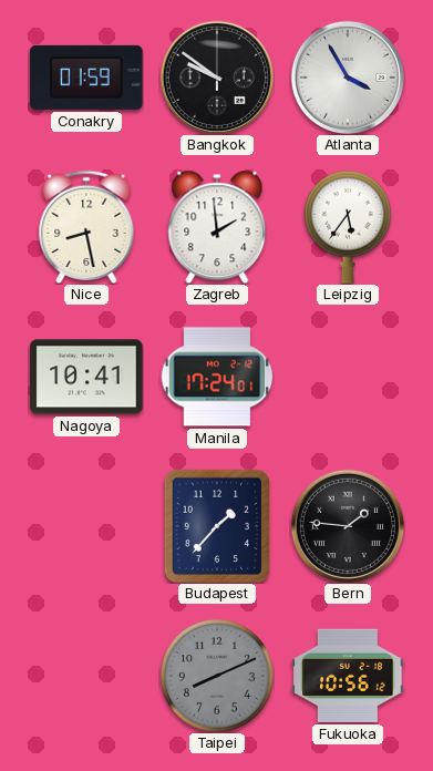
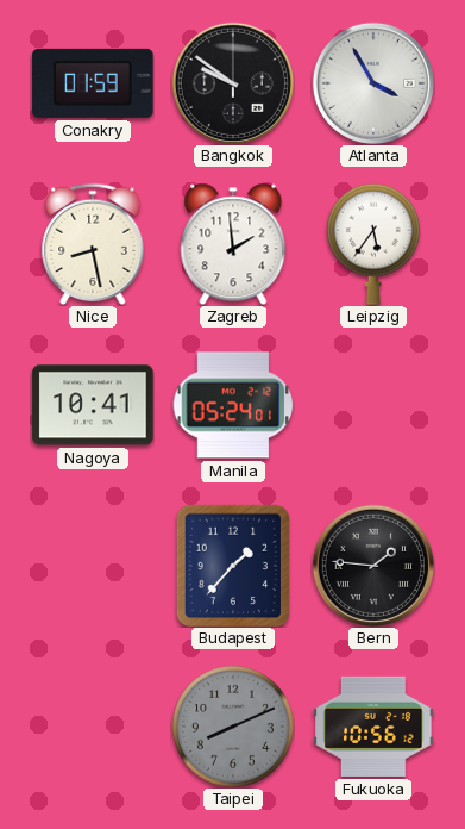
Manila: 17:24 -> 05:24
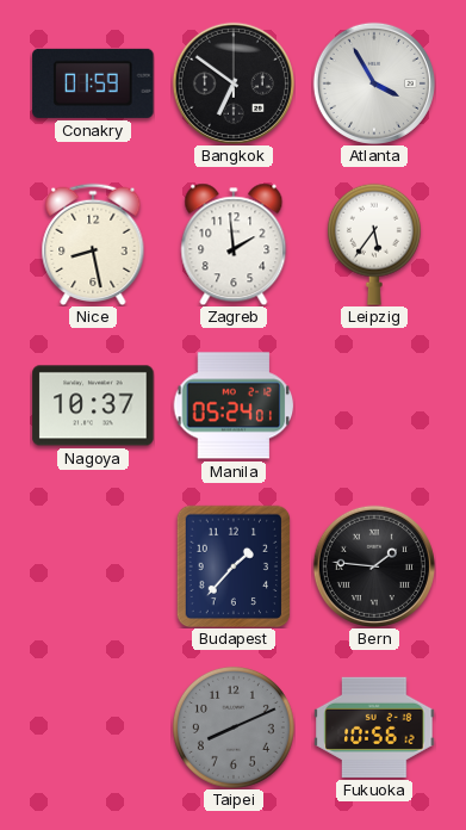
Bangkok: 9:51 -> 6:51
Nagoya: 10:41 -> 10:37
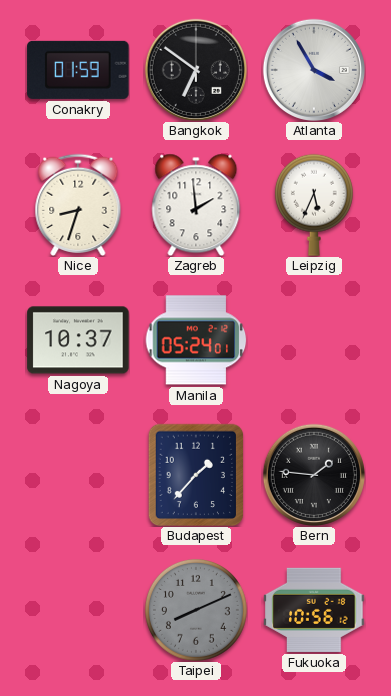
Nice: 8:28 -> 8:33
Leipzig: 5:36 -> 5:34
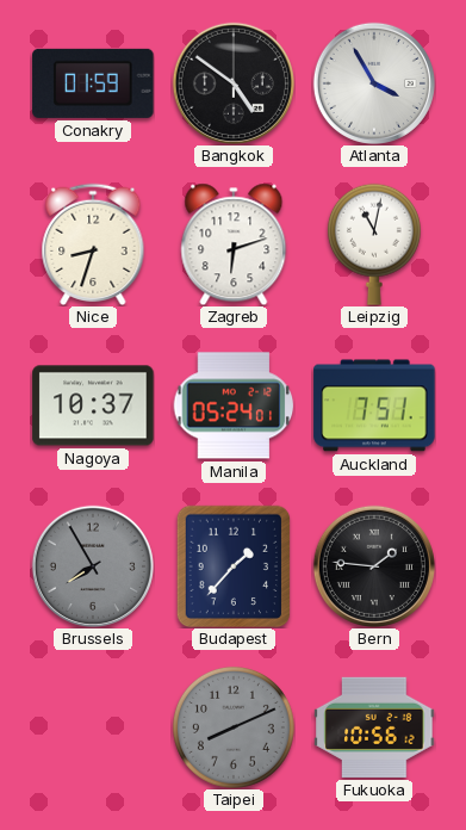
Bangkok: 6:51 -> 4:51
Zagreb: 1:59 -> 6:12
Leipzig: 5:34 -> 11:02
Auckland: none -> 7:51
Brussels: none -> 7:55
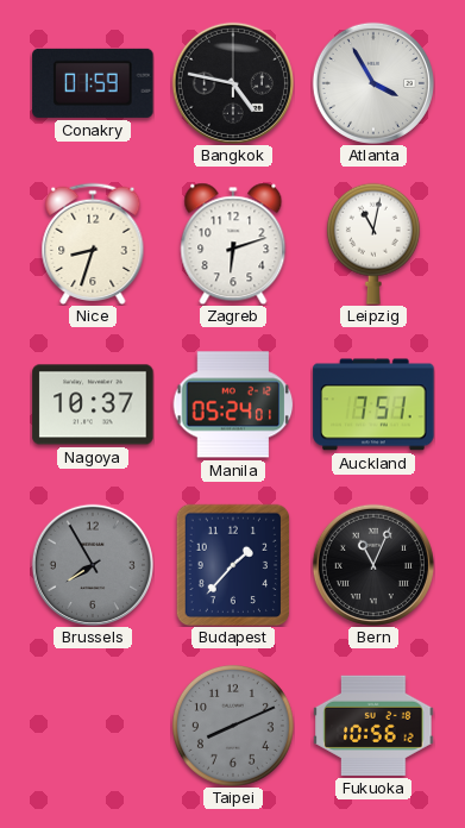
Bangkok: 4:51 -> 4:47
Bern: 1:46 -> 11:04
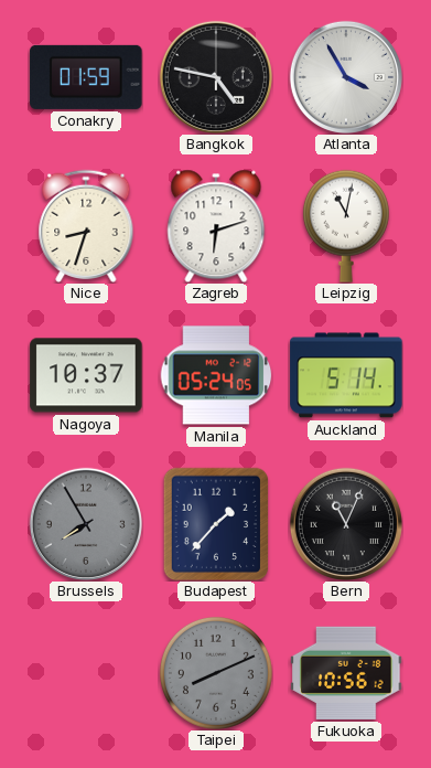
Manila: 05:24:01 -> 05:24:05
Auckland: 7:51 -> 5:14
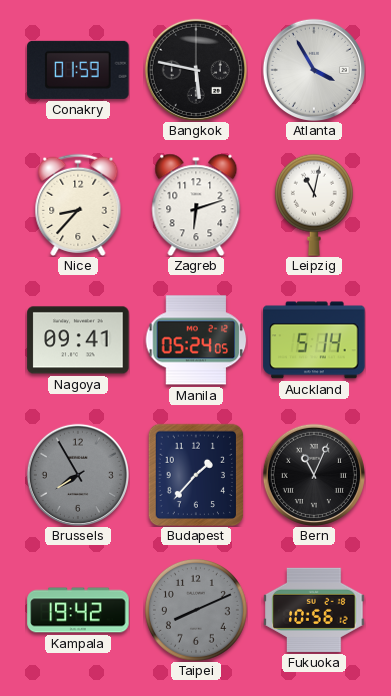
Bangkok: 4:47 -> 5:47
Nice: 8:33 -> 8:37
Nagoya: 10:37 -> 09:41
Kampala: none -> 19:42
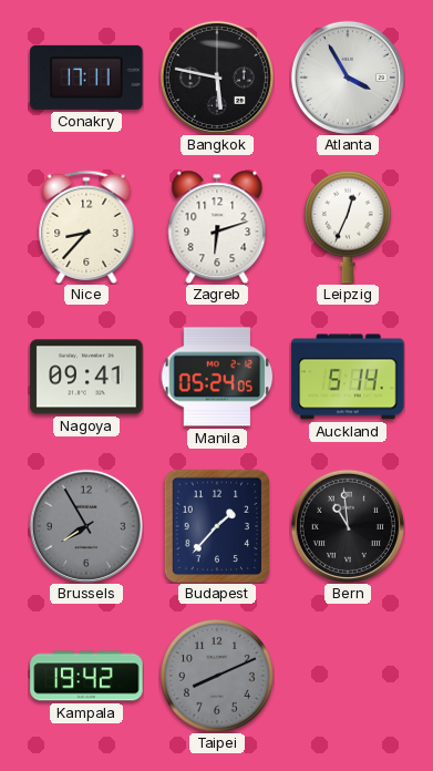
Conakry: 01:59 -> 17:11
Leipzig: 11:02 -> 12:34
Bern: 11:04 -> 10:59
Fukuoka: 10:56 -> none
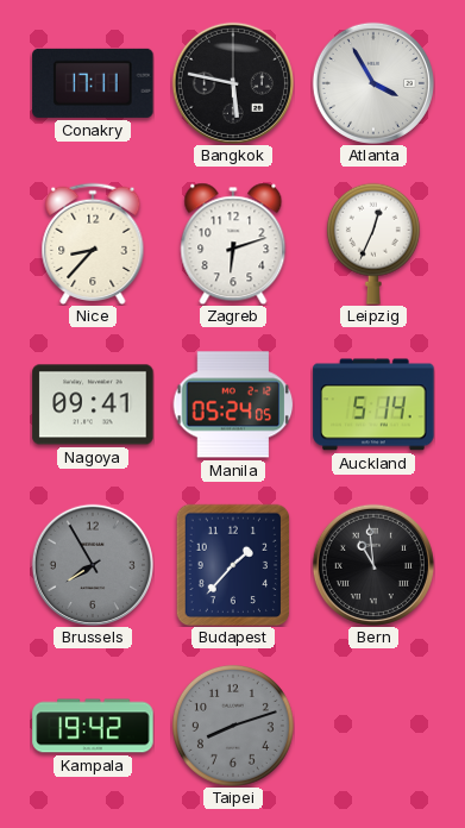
Taipei: 8:11 -> 8:12
